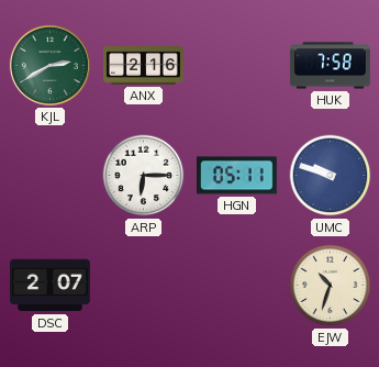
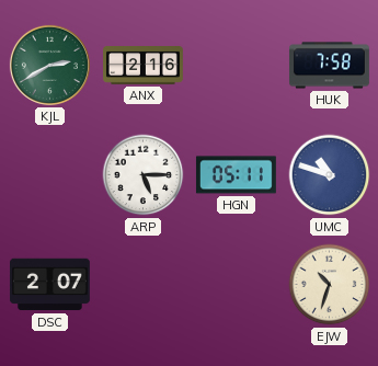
ARP: 6:15 -> 5:15
UMC: 9:48 -> 10:48
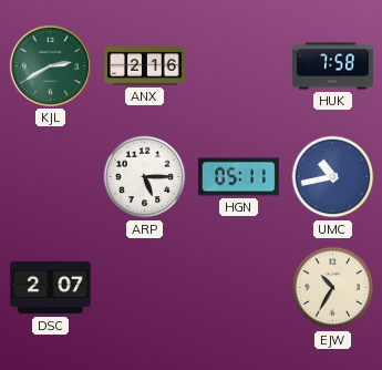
UMC: 10:48 -> 10:43
EJW: 10:33 -> 10:35
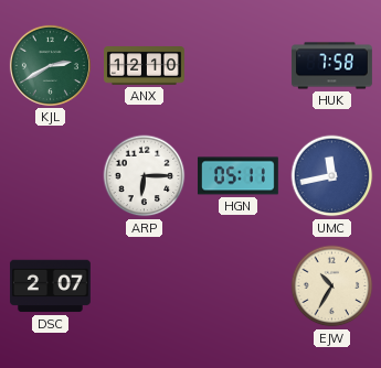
ANX: 2:16 -> 12:10
ARP: 5:15 -> 6:15
UMC: 10:43 -> 11:43
